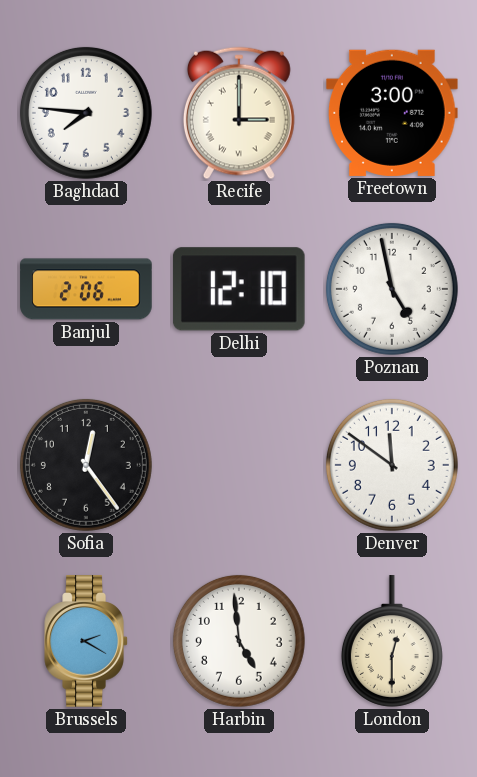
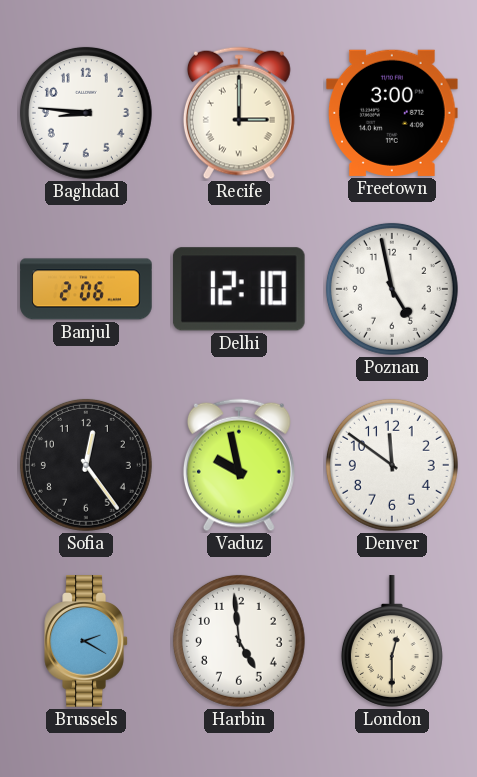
Baghdad: 7:46 -> 8:46
Vaduz: none -> 9:58
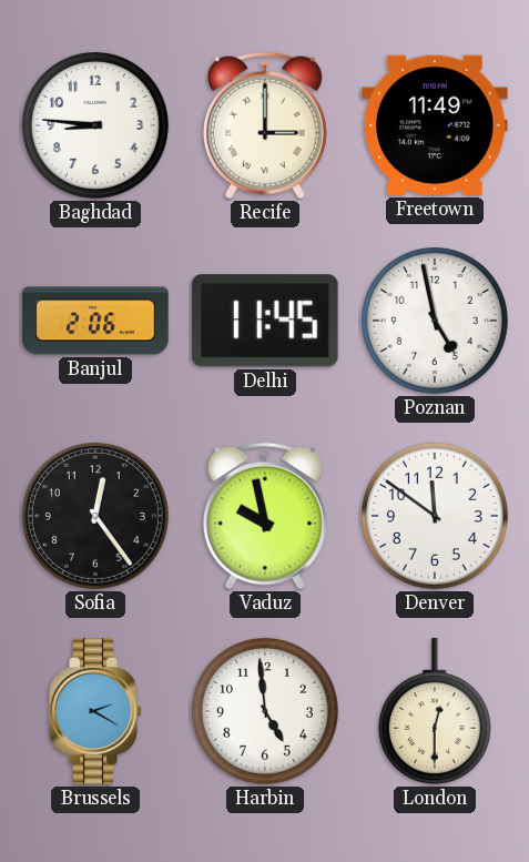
Freetown: 3:00 -> 11:49
Delhi: 12:10 -> 11:45
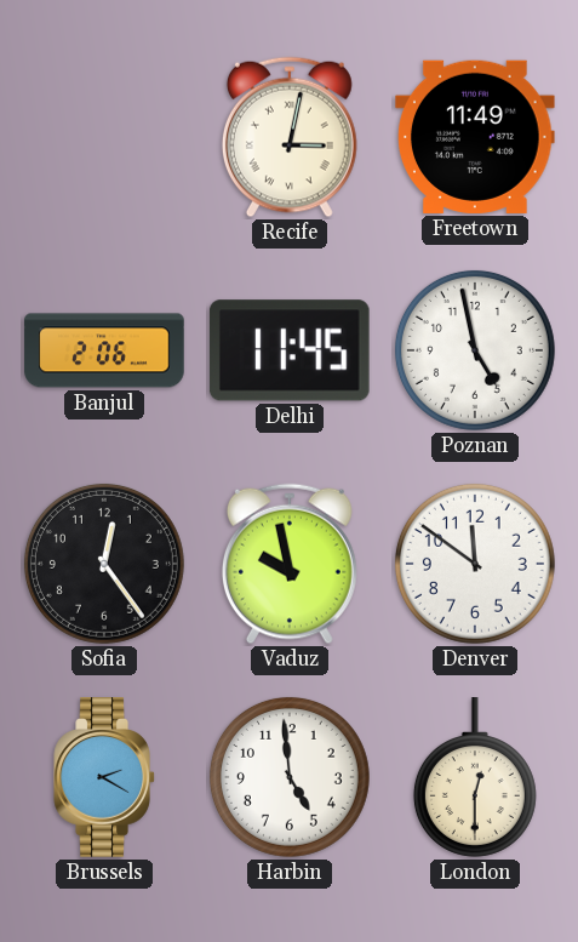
Baghdad: 8:46 -> none
Recife: 3:00 -> 3:02
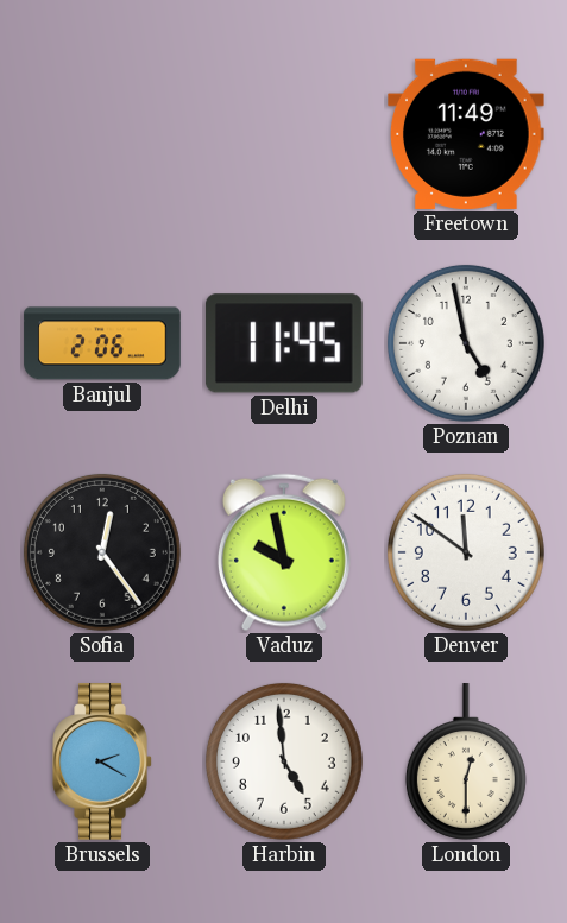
Recife: 3:02 -> none
